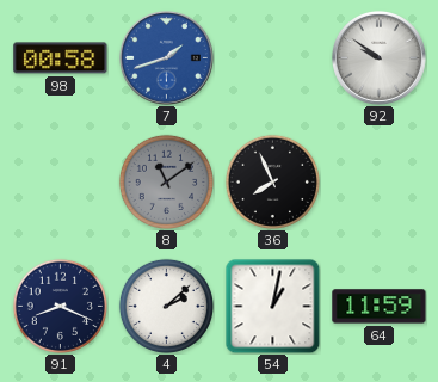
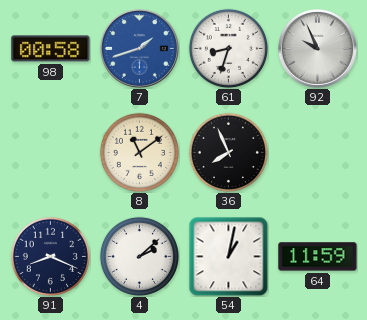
61: none -> 8:33
92: 9:51 -> 9:56
8 dial: grey -> cream
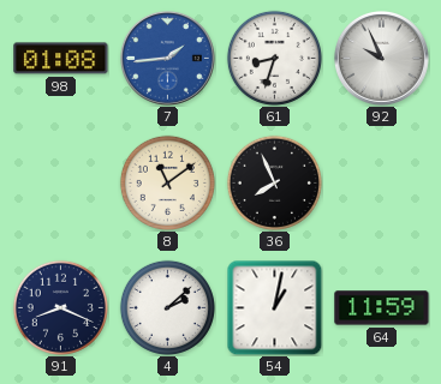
98: 00:58 -> 01:08
7: 1:42 -> 1:44
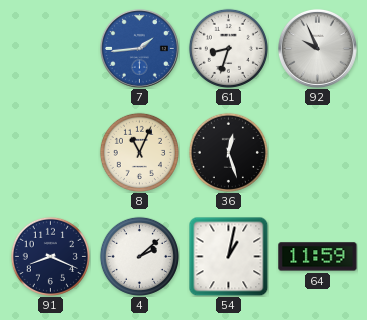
98: 01:08 -> none
8: 11:09 -> 11:04
36: 7:56 -> 12:27
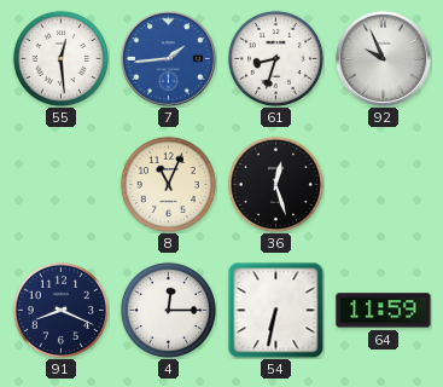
55: none -> 12:29
4: 2:08 -> 12:15
54: 1:02 -> 6:32
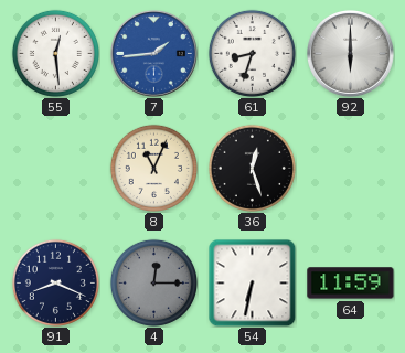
92: 9:56 -> 6:00
4 dial: white -> grey
